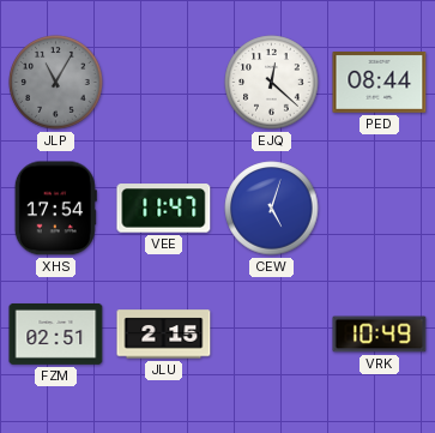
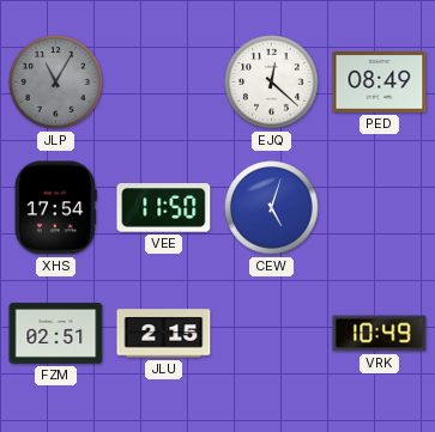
PED: 08:44 -> 08:49
VEE: 11:47 -> 11:50
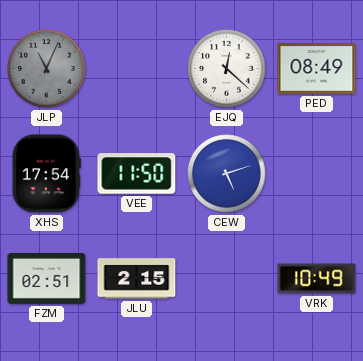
JLP: 11:05 -> 11:04
CEW: 5:03 -> 5:12
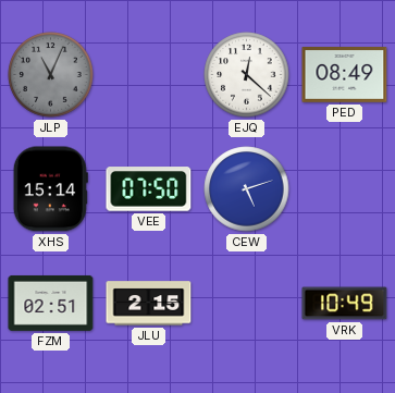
XHS: 17:54 -> 15:14
VEE: 11:50 -> 07:50
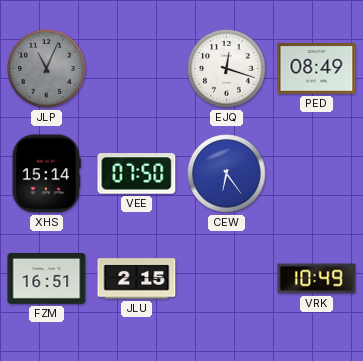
EJQ: 12:22 -> 12:18
CEW: 5:12 -> 6:24
FZM: 02:51 -> 16:51
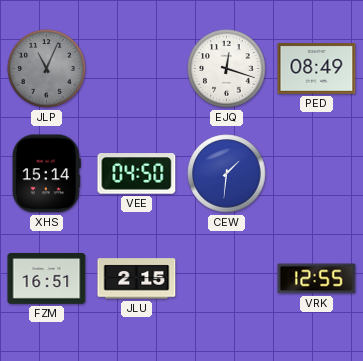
VEE: 07:50 -> 04:50
CEW: 6:24 -> 1:31
VRK: 10:49 -> 12:55
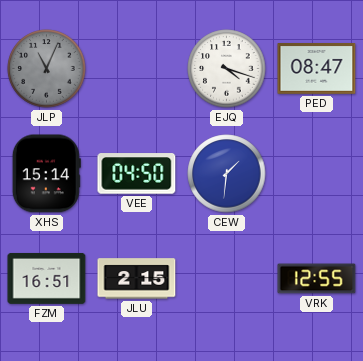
EJQ: 12:18 -> 4:18
PED: 08:49 -> 08:47
